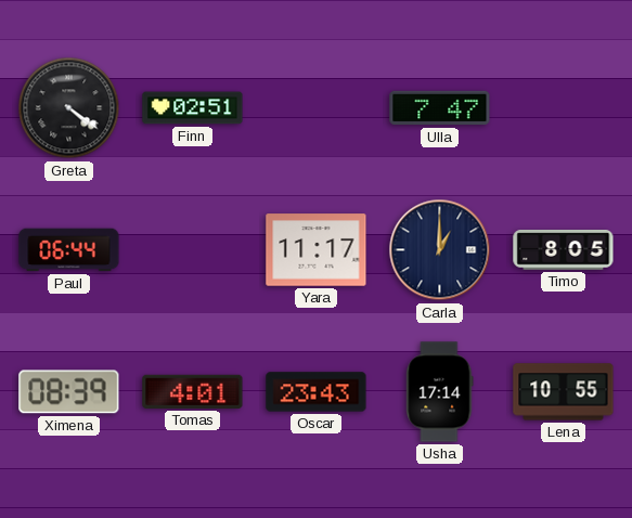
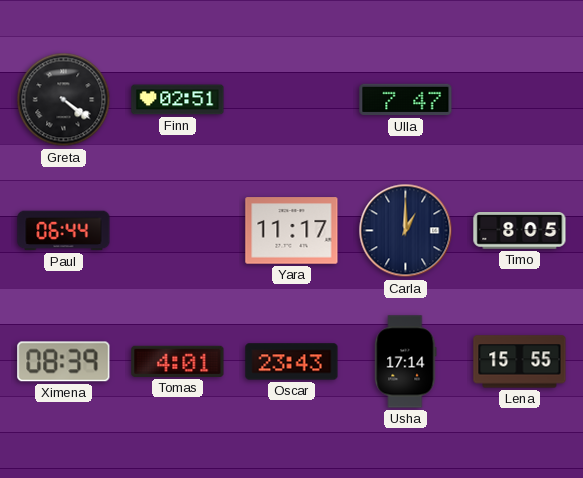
Lena: 10:55 -> 15:55
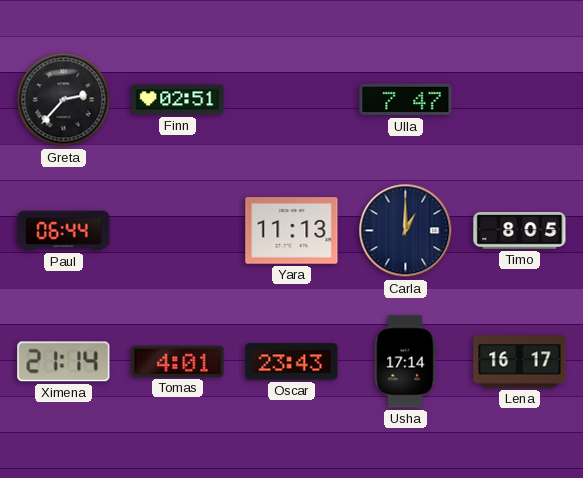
Greta: 4:21 -> 2:37
Yara: 11:17 -> 11:13
Ximena: 08:39 -> 21:14
Lena: 15:55 -> 16:17
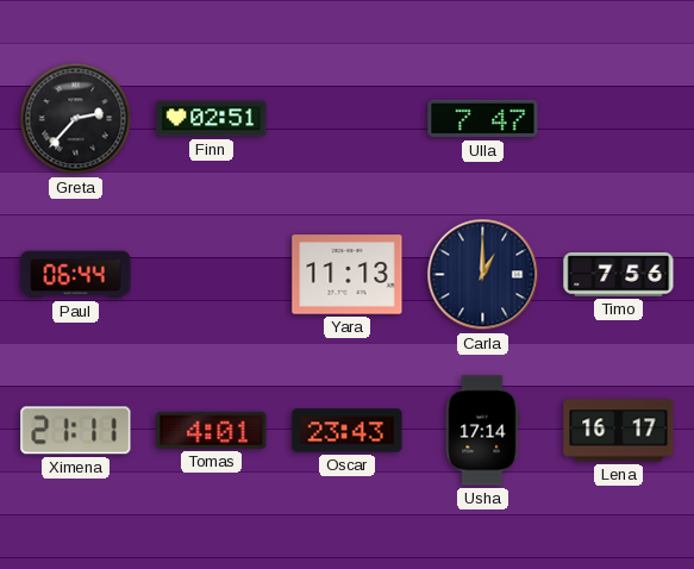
Timo: 8:05 -> 7:56
Ximena: 21:14 -> 21:11
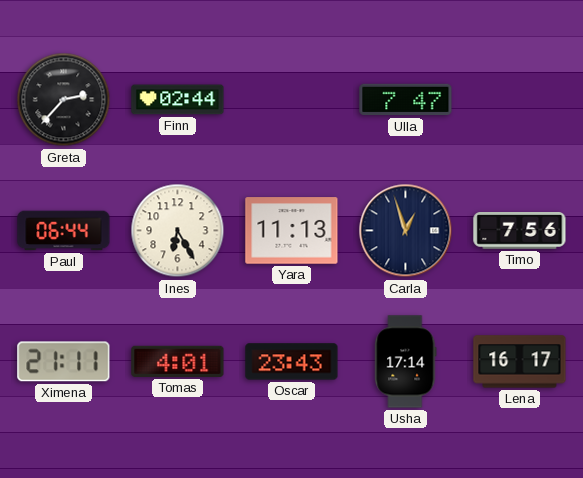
Finn: 02:51 -> 02:44
Ines: none -> 6:25
Carla: 1:00 -> 12:57
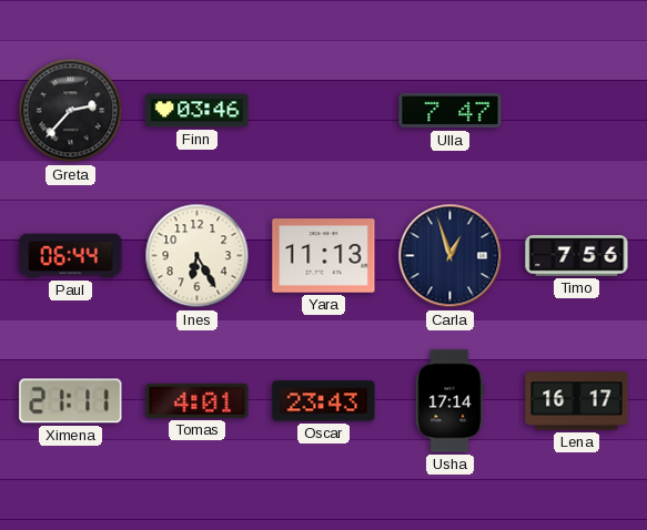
Finn: 02:44 -> 03:46
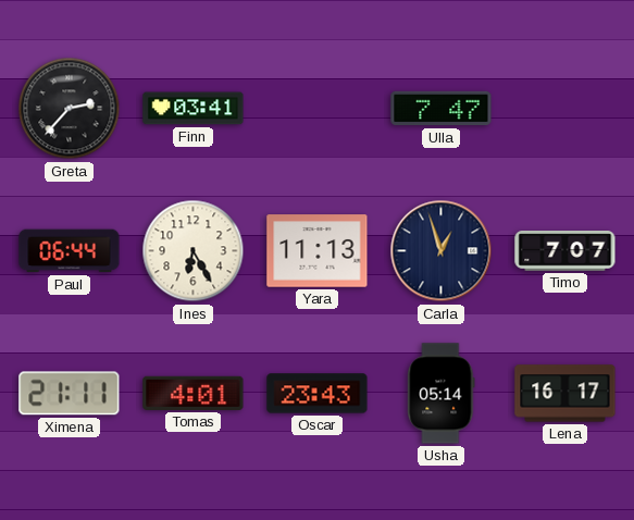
Finn: 03:46 -> 03:41
Timo: 7:56 -> 7:07
Usha: 17:14 -> 05:14
